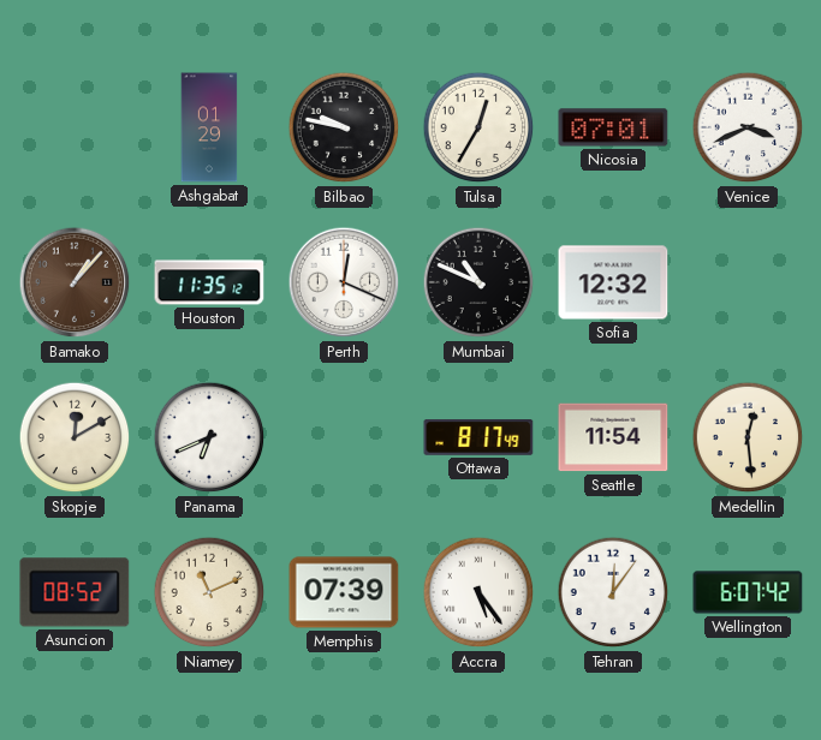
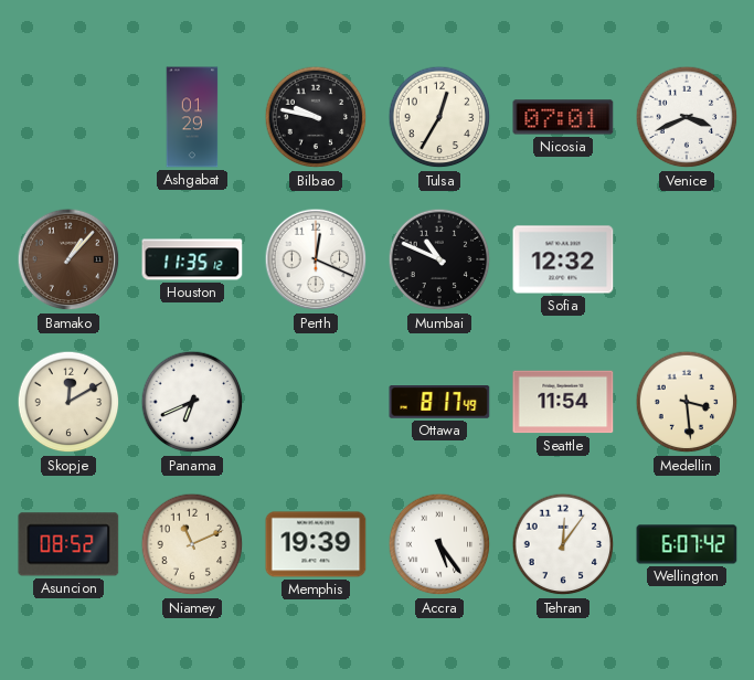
Medellin: 12:29 -> 3:29
Memphis: 07:39 -> 19:39
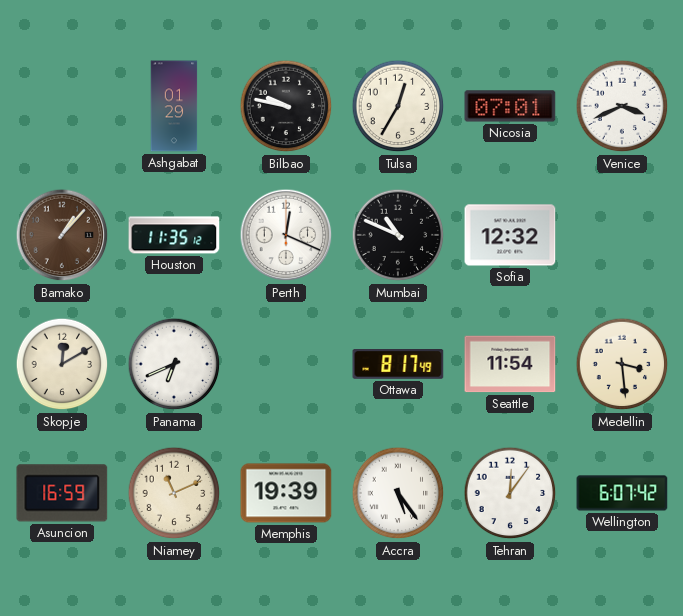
Asuncion: 08:52 -> 16:59
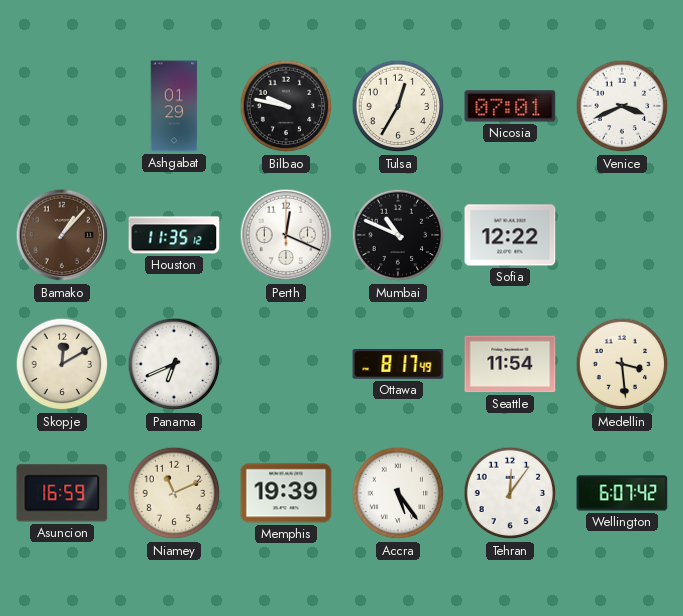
Sofia: 12:32 -> 12:22
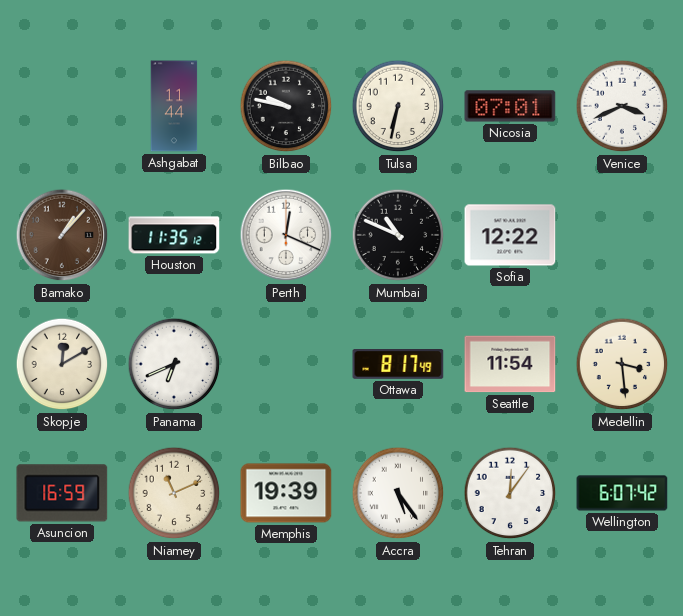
Ashgabat: 01:29 -> 11:44
Tulsa: 12:35 -> 6:32
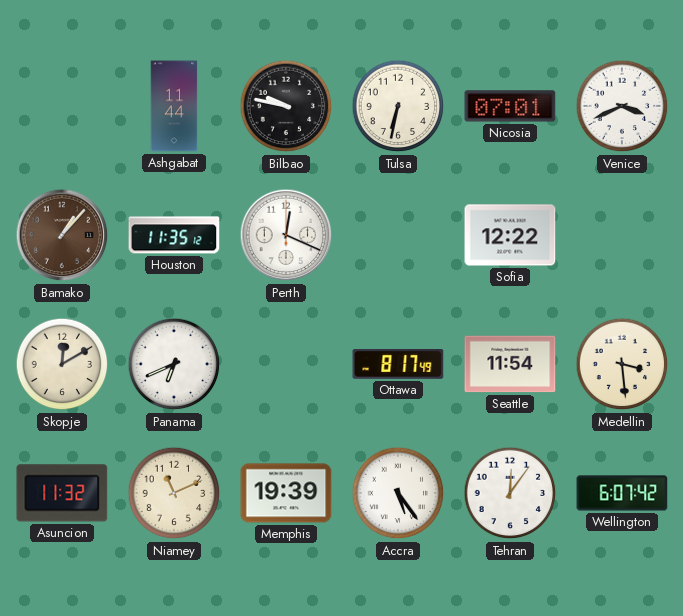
Mumbai: 10:49 -> none
Asuncion: 16:59 -> 11:32
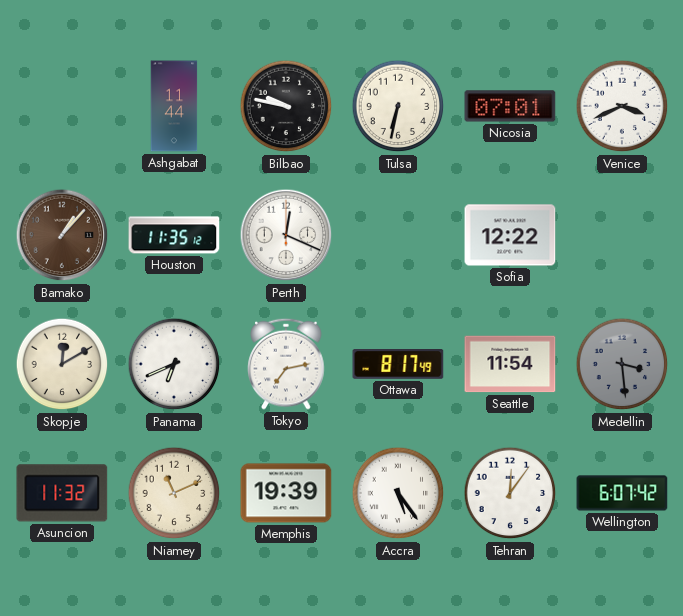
Tokyo: none -> 7:13
Medellin dial: cream -> grey
